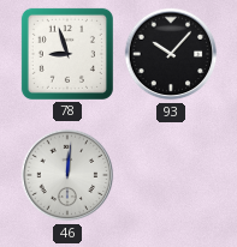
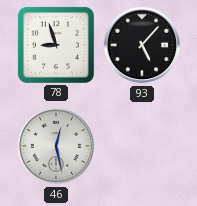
93: 10:07 -> 5:07
46: 12:01 -> 12:28
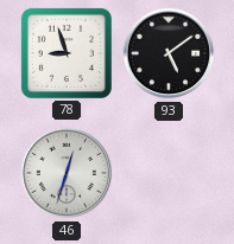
93: 5:07 -> 5:09
46: 12:28 -> 12:33
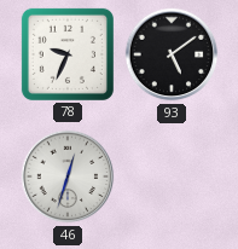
78: 8:57 -> 9:34
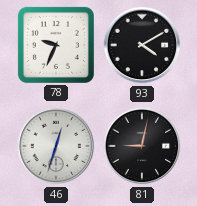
93: 5:09 -> 4:10
81: none -> 9:02
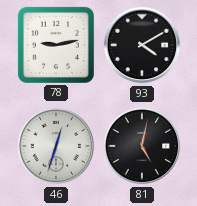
78: 9:34 -> 9:13
81: 9:02 -> 5:02
